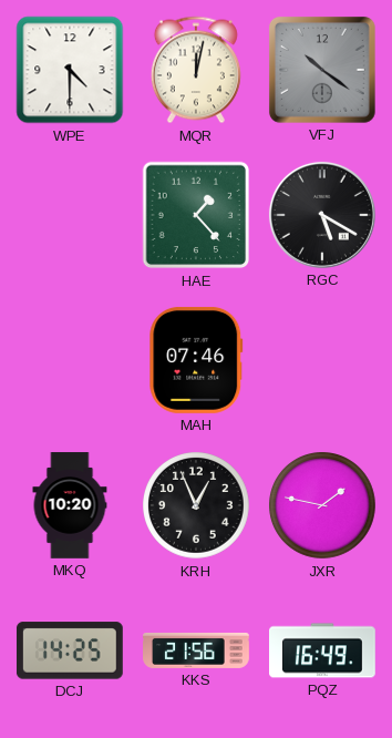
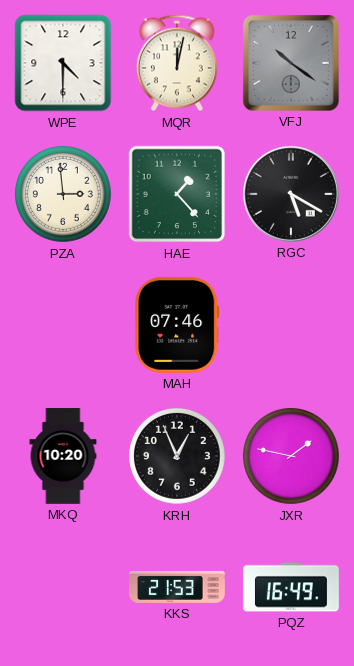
PZA: none -> 2:59
DCJ: 14:25 -> none
KKS: 21:56 -> 21:53
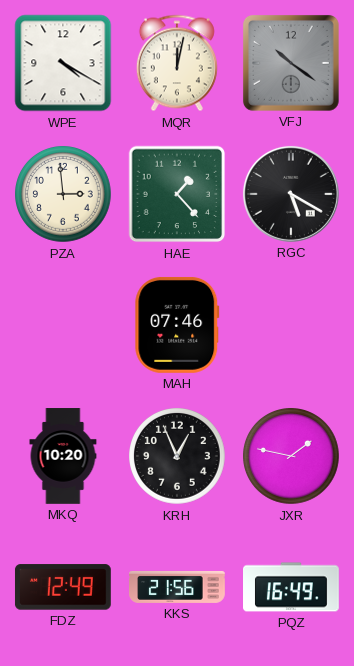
WPE: 4:30 -> 4:20
FDZ: none -> 12:49
KKS: 21:53 -> 21:56
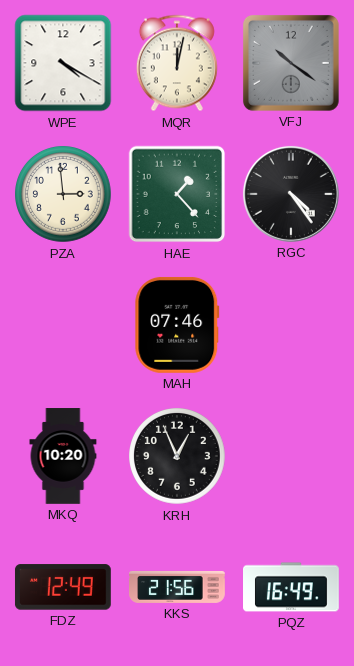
RGC: 5:20 -> 4:24
JXR: 1:47 -> none
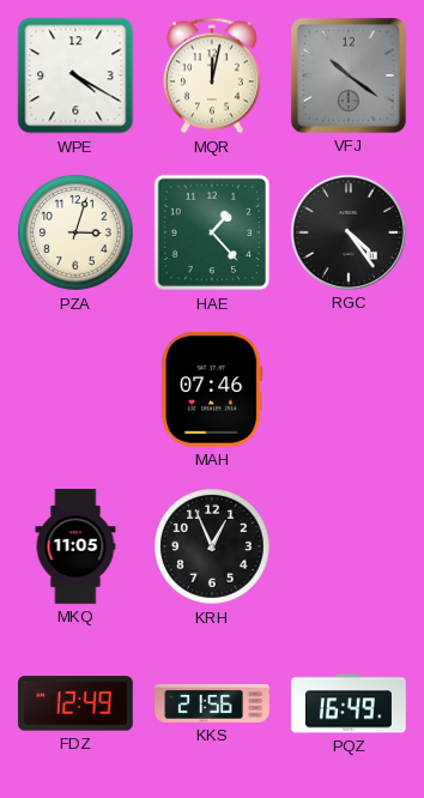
PZA: 2:59 -> 3:03
MKQ: 10:20 -> 11:05
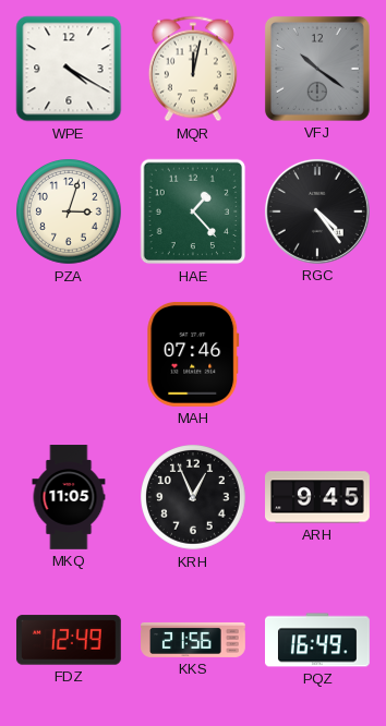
ARH: none -> 9:45
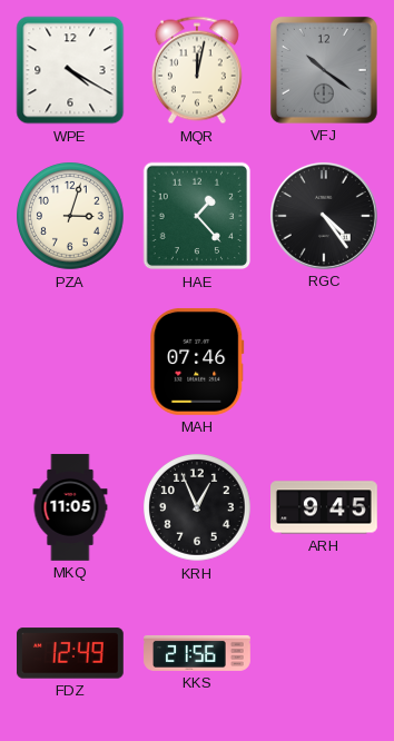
PQZ: 16:49 -> none
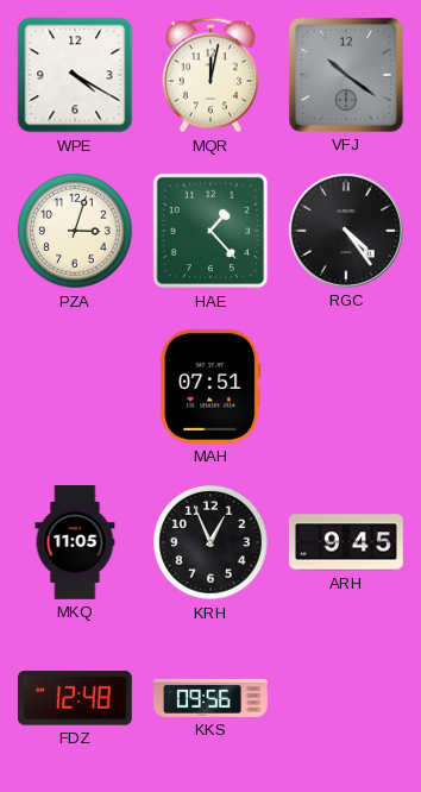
MAH: 07:46 -> 07:51
FDZ: 12:49 -> 12:48
KKS: 21:56 -> 09:56
